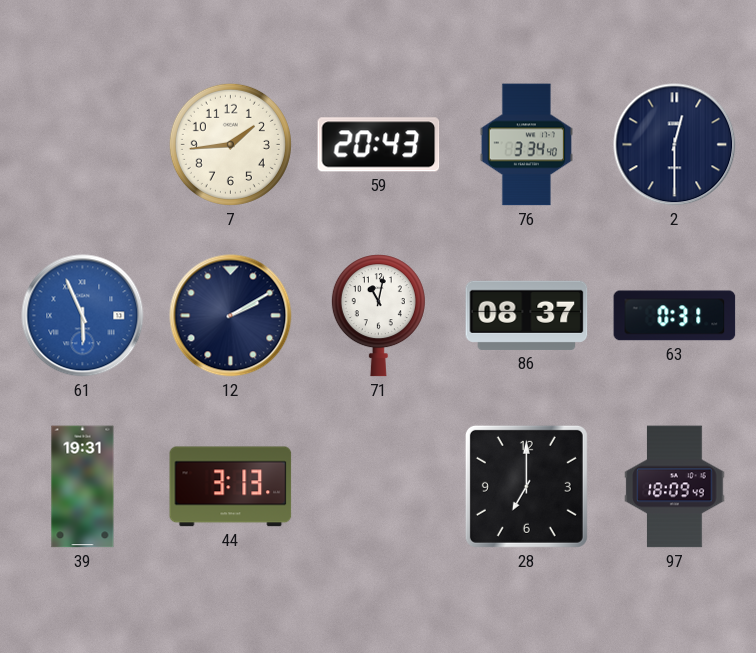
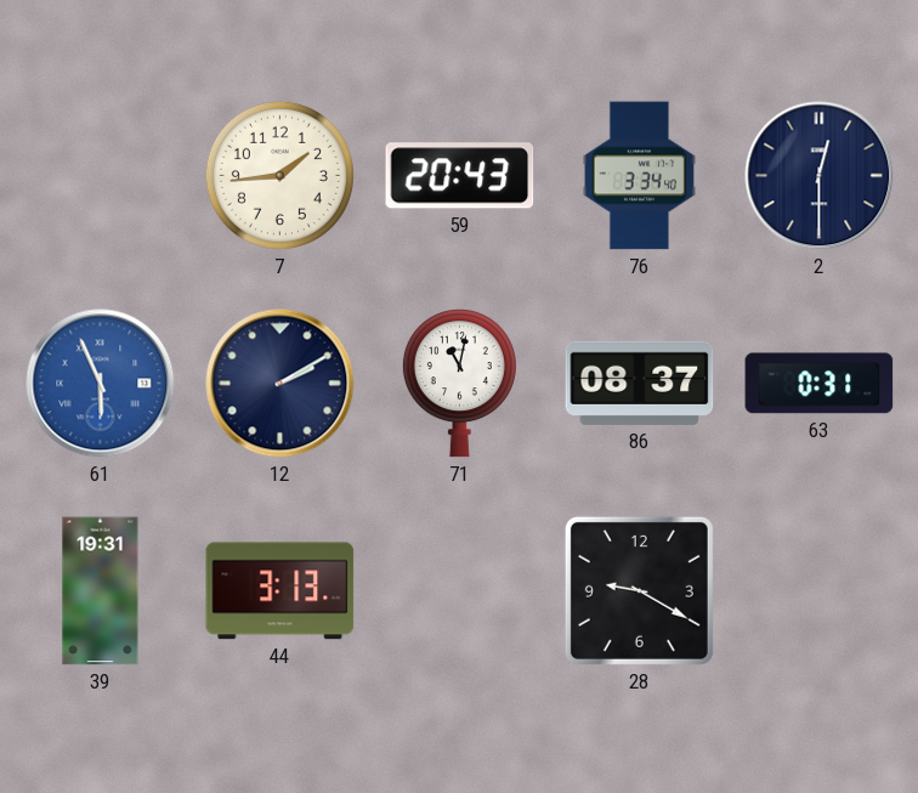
28: 7:00 -> 9:20
97: 18:09 -> none
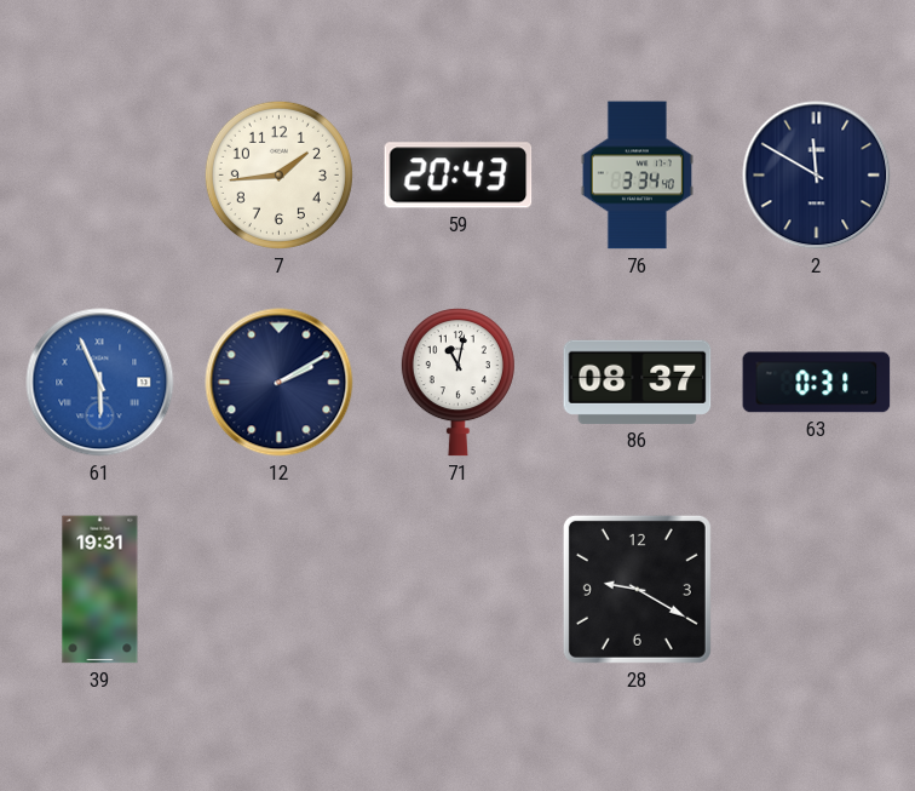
2: 12:30 -> 11:50
44: 3:13 -> none
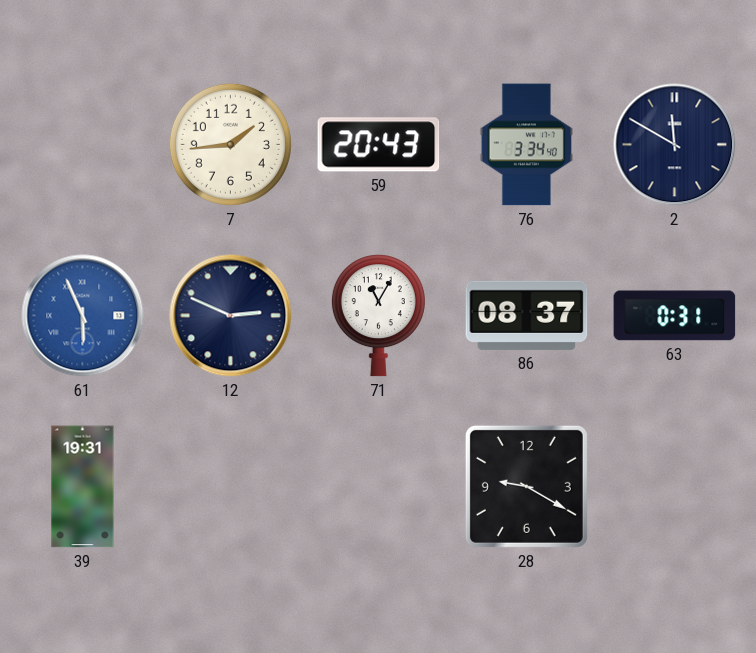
12: 2:10 -> 2:49
71: 11:02 -> 11:05
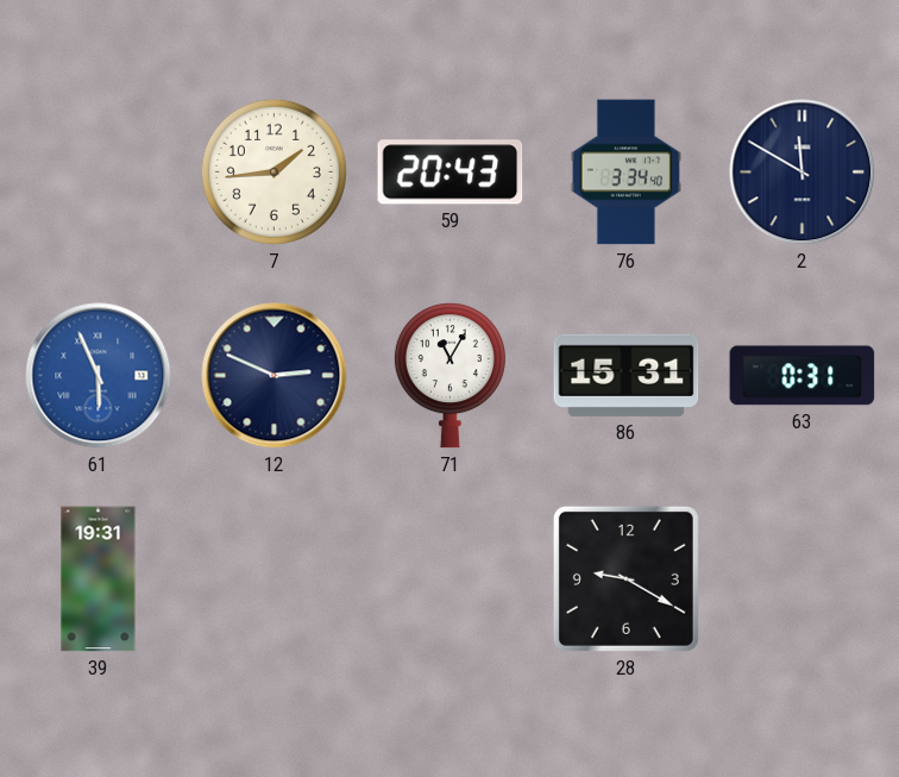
86: 08:37 -> 15:31
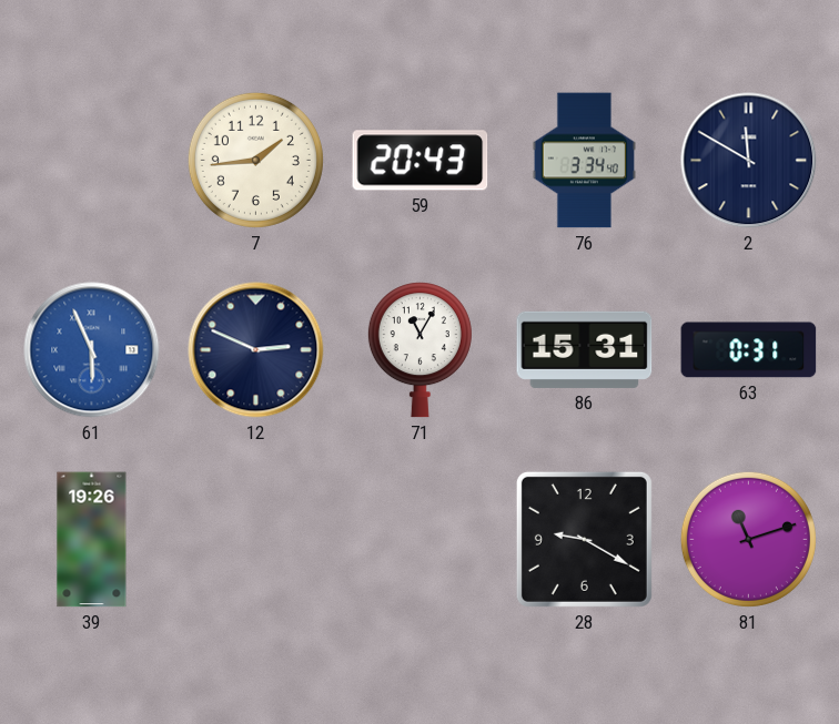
39: 19:31 -> 19:26
81: none -> 11:12
